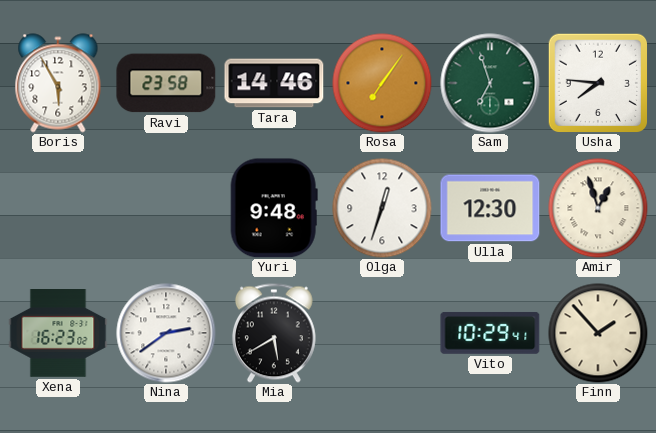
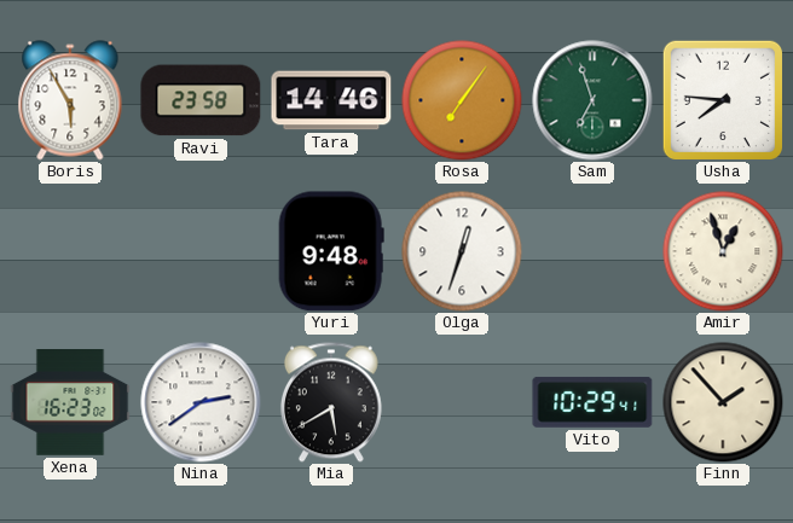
Ulla: 12:30 -> none
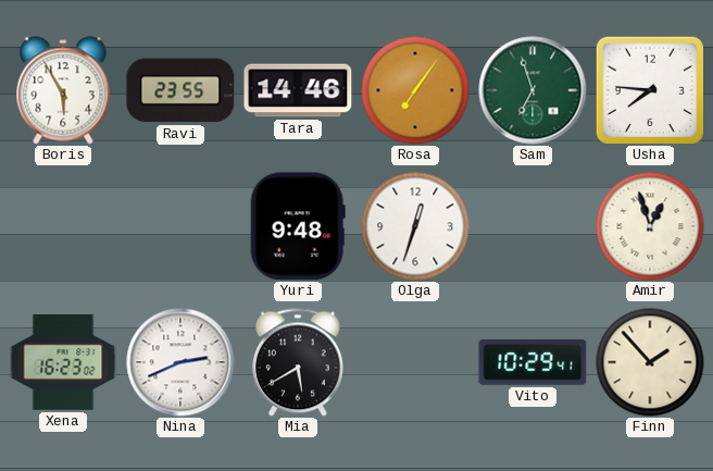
Ravi: 23:58 -> 23:55
Nina: 2:39 -> 2:41
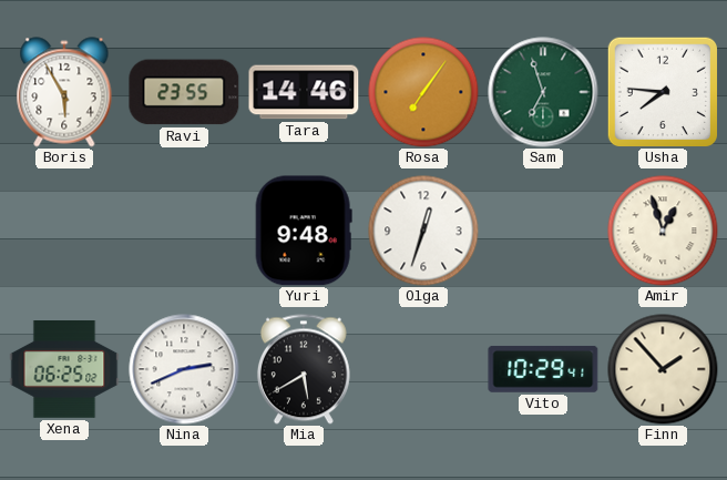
Xena: 16:23 -> 06:25
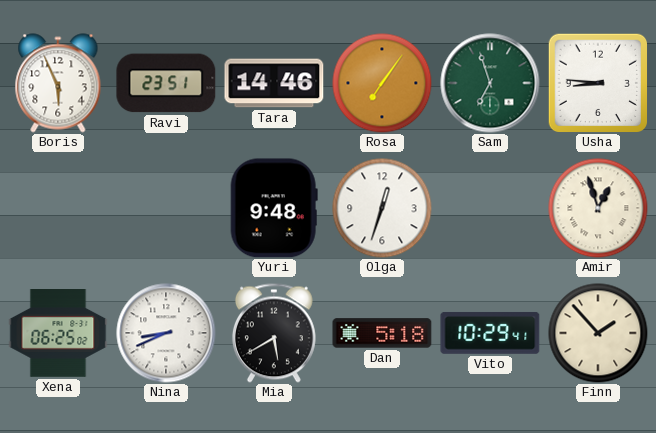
Boris: 5:55 -> 5:56
Ravi: 23:55 -> 23:51
Usha: 7:46 -> 8:46
Nina: 2:41 -> 8:41
Dan: none -> 5:18
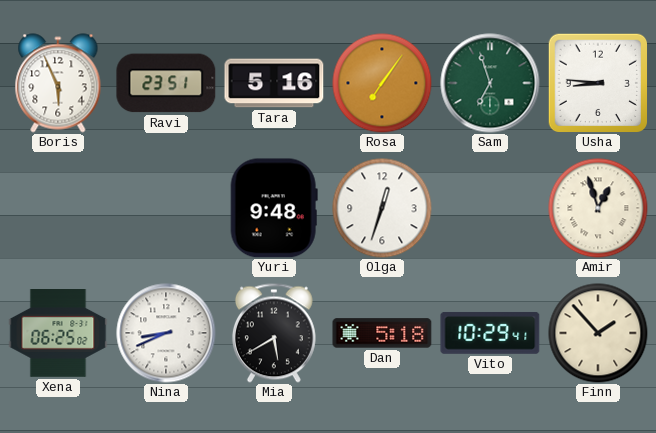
Tara: 14:46 -> 5:16
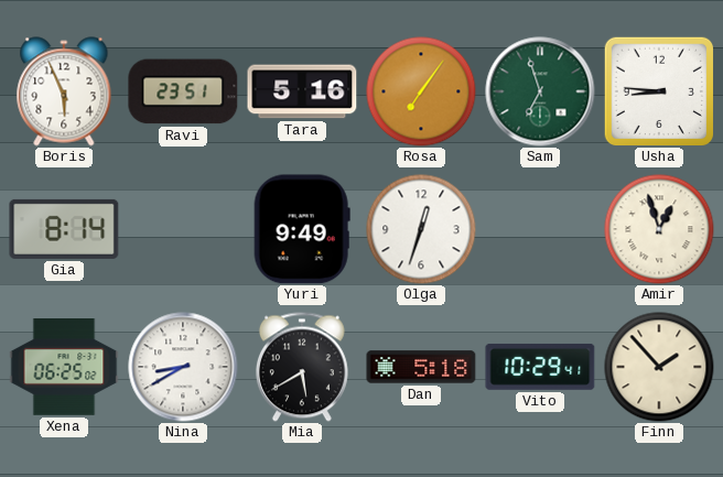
Gia: none -> 8:14
Yuri: 9:48 -> 9:49
Nina: 8:41 -> 8:40
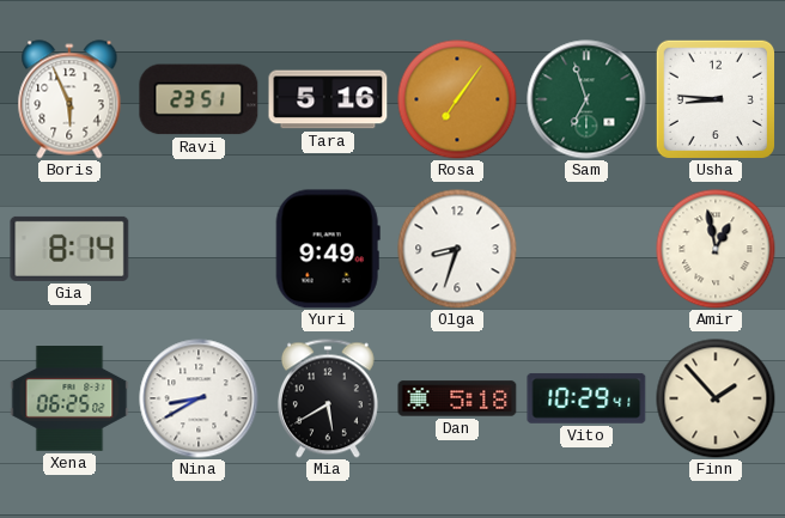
Olga: 12:33 -> 8:33
Amir: 12:57 -> 12:58
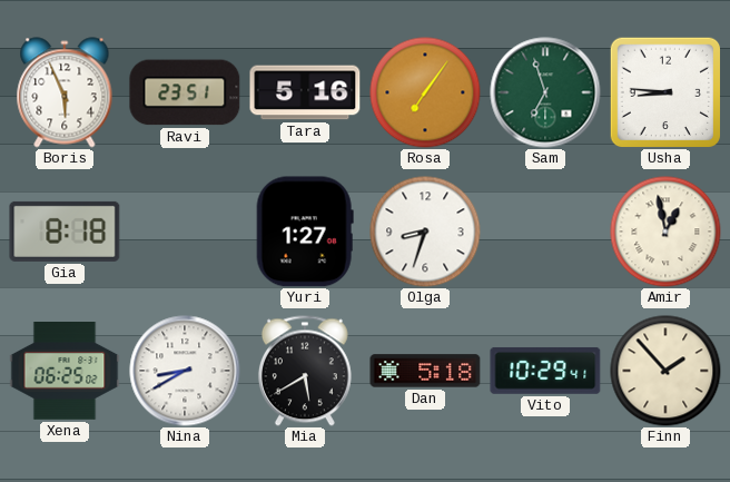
Gia: 8:14 -> 8:18
Yuri: 9:49 -> 1:27
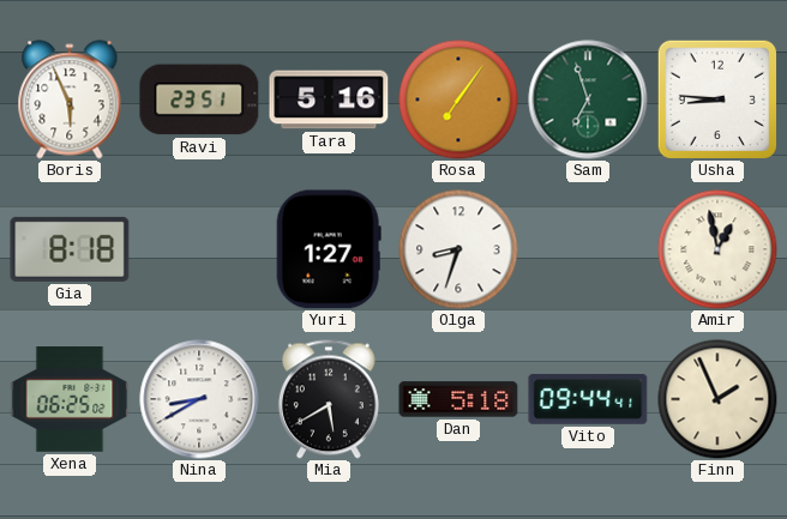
Vito: 10:29 -> 09:44
Finn: 1:53 -> 1:56
